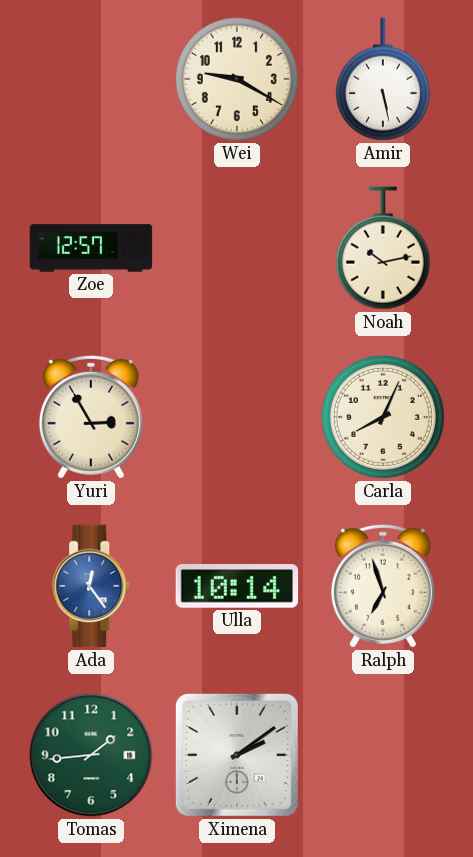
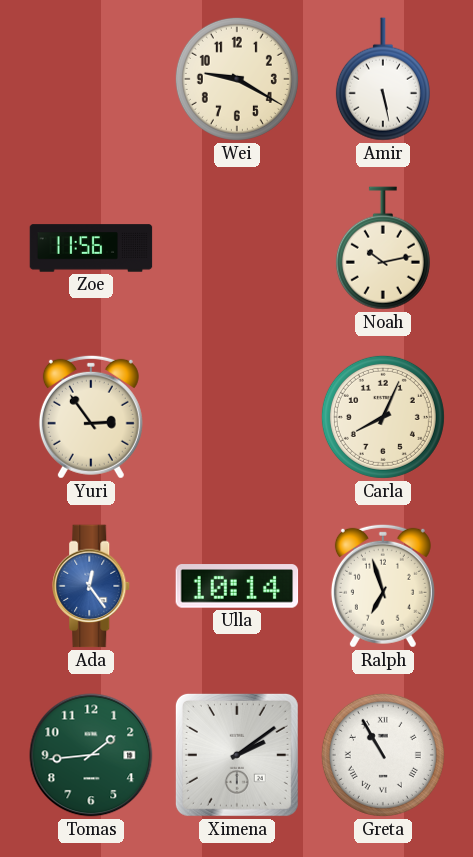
Zoe: 12:57 -> 11:56
Yuri: 2:55 -> 2:54
Greta: none -> 10:55
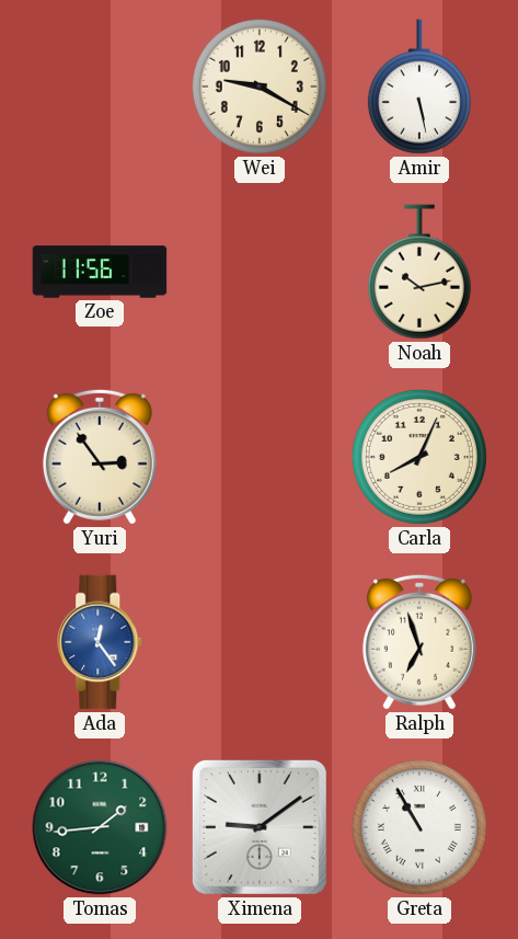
Ulla: 10:14 -> none
Ximena: 2:09 -> 9:09
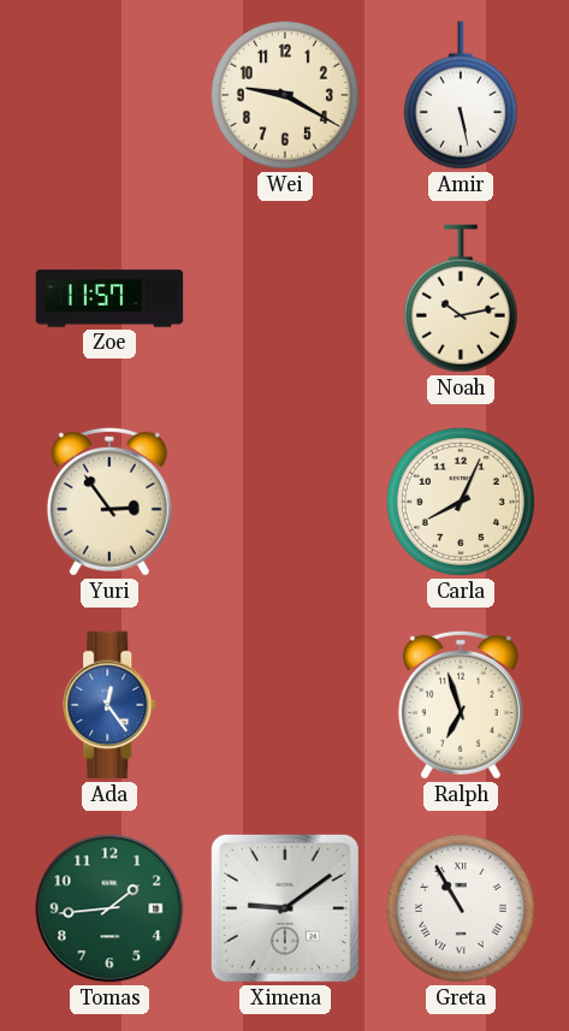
Zoe: 11:56 -> 11:57
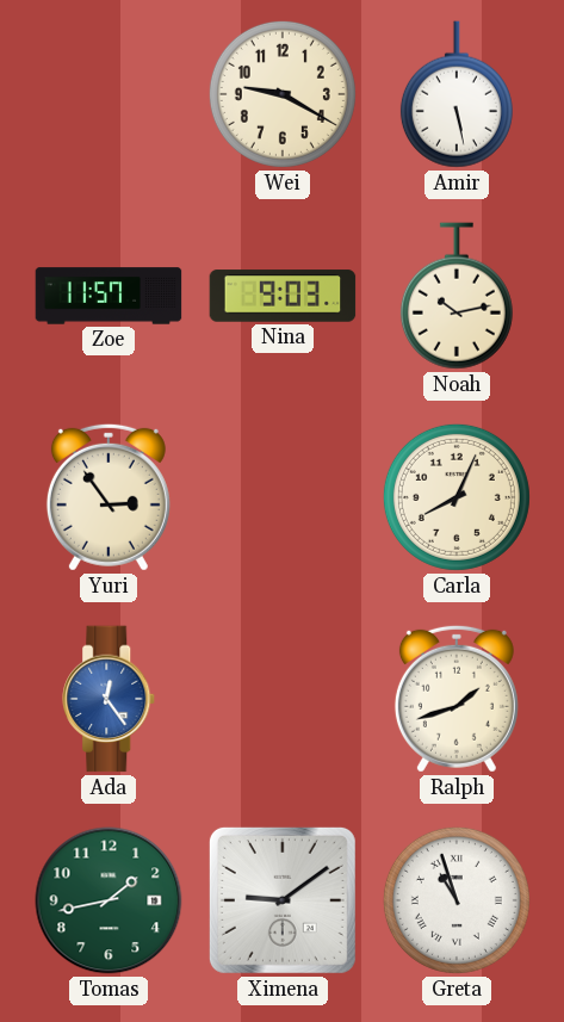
Nina: none -> 9:03
Ralph: 6:57 -> 1:42
Tomas: 1:44 -> 1:43
Greta: 10:55 -> 10:57
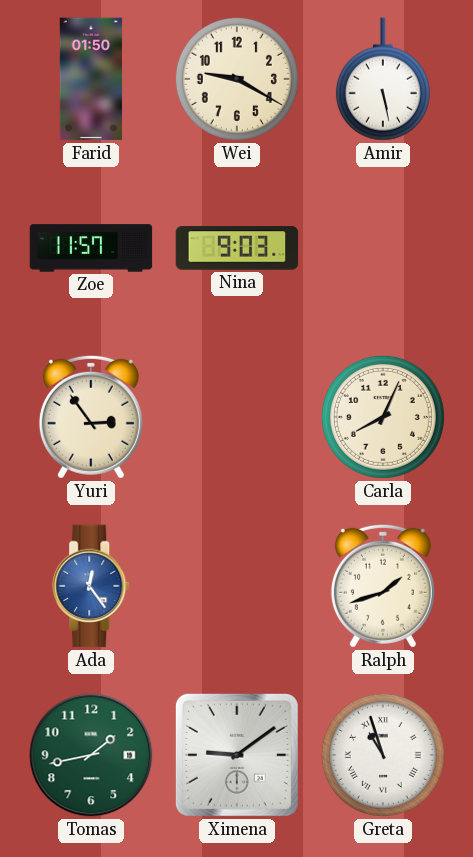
Farid: none -> 01:50
Noah: 10:13 -> none
